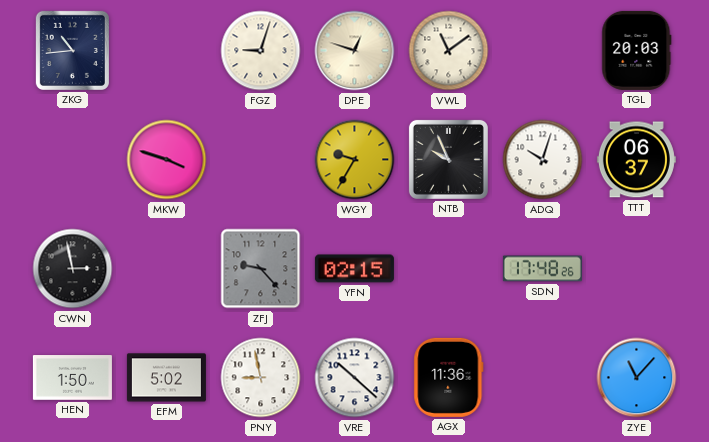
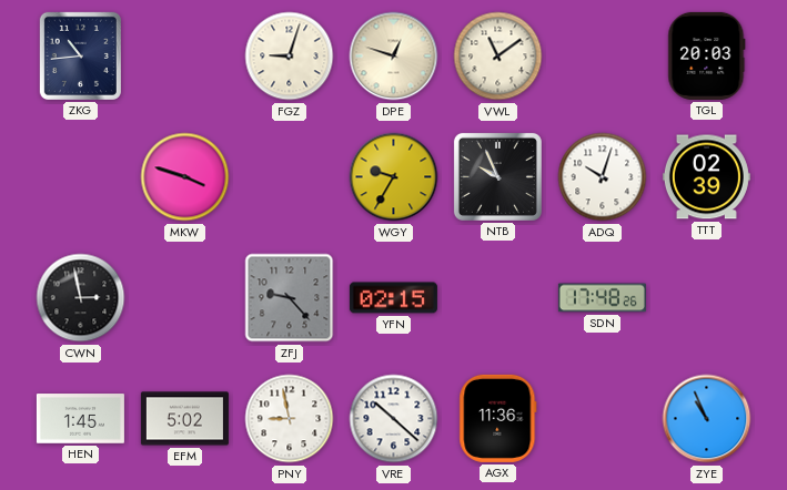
TTT: 06:37 -> 02:39
HEN: 1:50 -> 1:45
ZYE: 11:07 -> 10:56
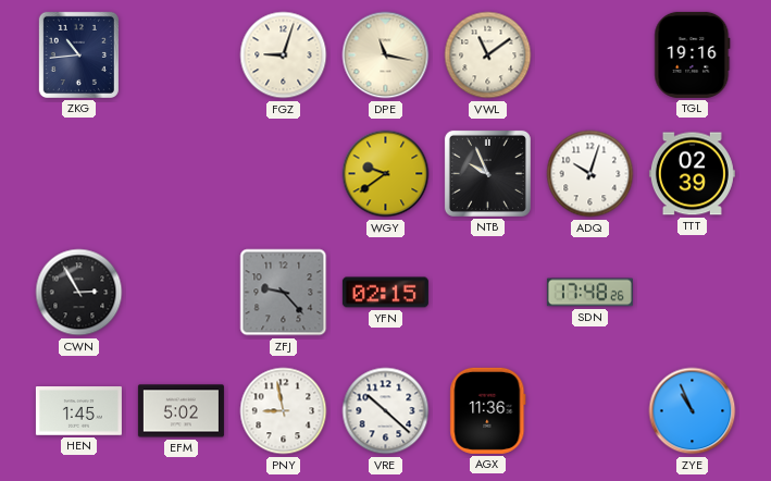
DPE: 12:48 -> 11:17
TGL: 20:03 -> 19:16
MKW: 3:48 -> none
WGY: 9:35 -> 9:39
CWN: 2:58 -> 2:55
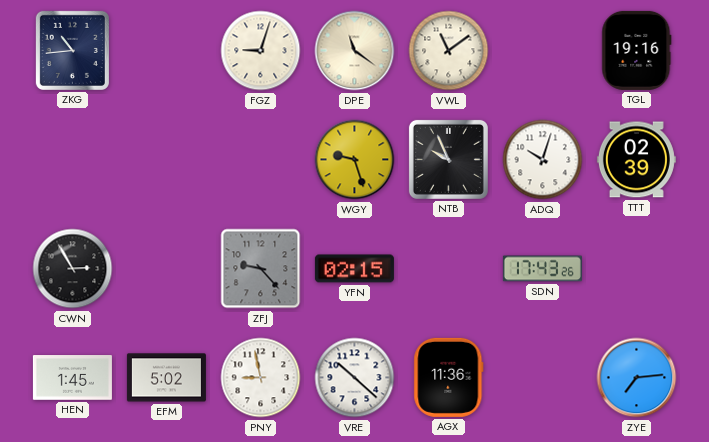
DPE: 11:17 -> 11:21
WGY: 9:39 -> 9:27
SDN: 17:48 -> 17:43
ZYE: 10:56 -> 7:14
